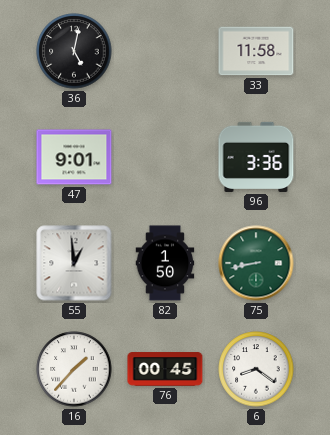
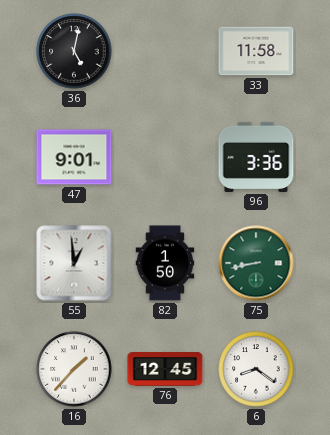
76: 00:45 -> 12:45
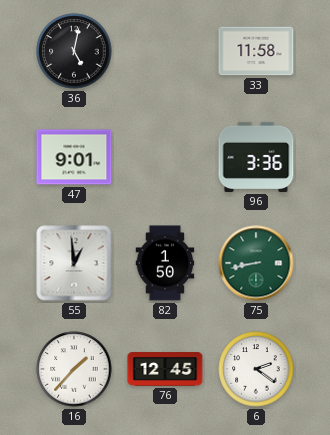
6: 8:21 -> 2:21
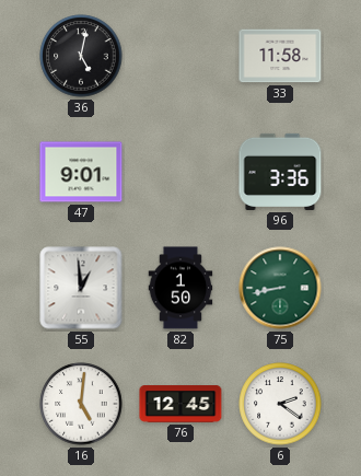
16: 1:37 -> 5:01
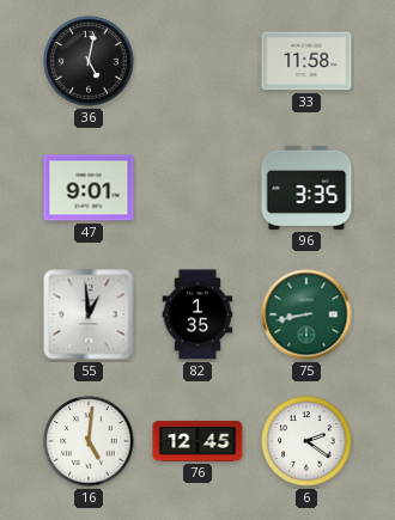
96: 3:36 -> 3:35
82: 1:50 -> 1:35
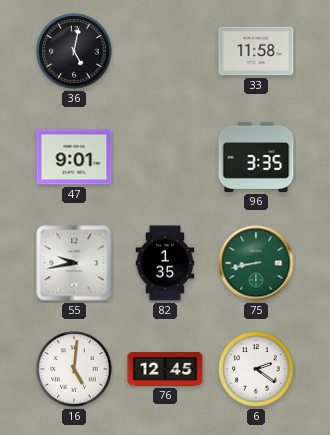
55: 12:59 -> 9:43
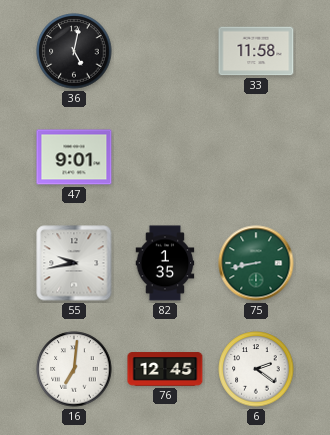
96: 3:35 -> none
16: 5:01 -> 7:01
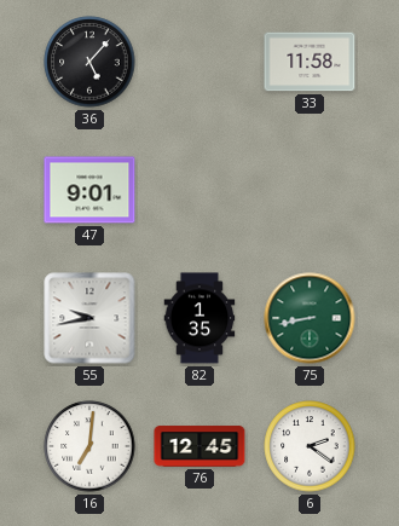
36: 5:02 -> 5:07
